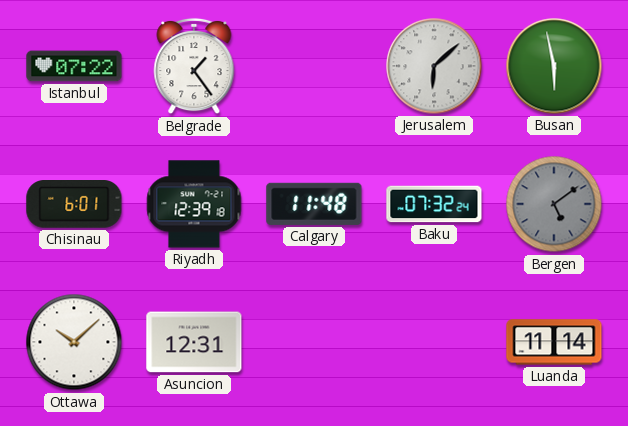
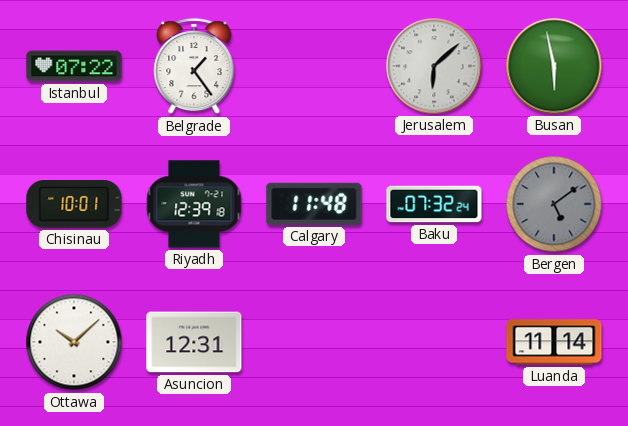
Chisinau: 6:01 -> 10:01
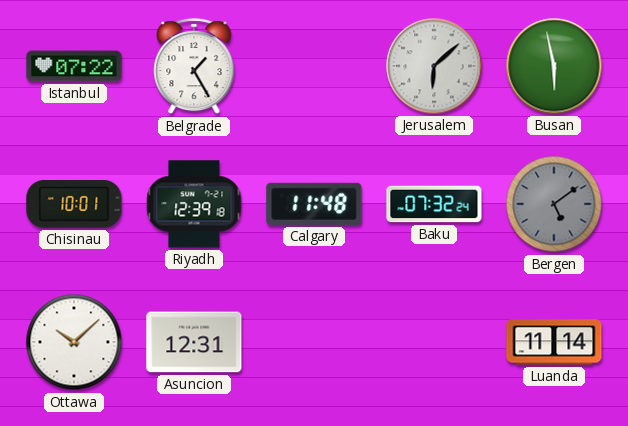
Belgrade: 1:24 -> 1:25
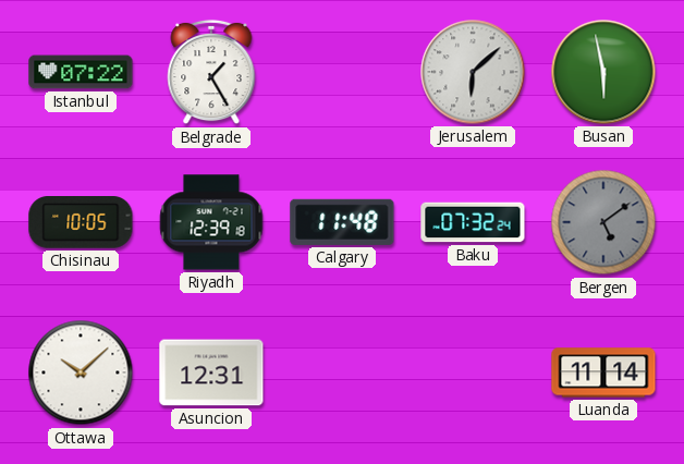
Chisinau: 10:01 -> 10:05
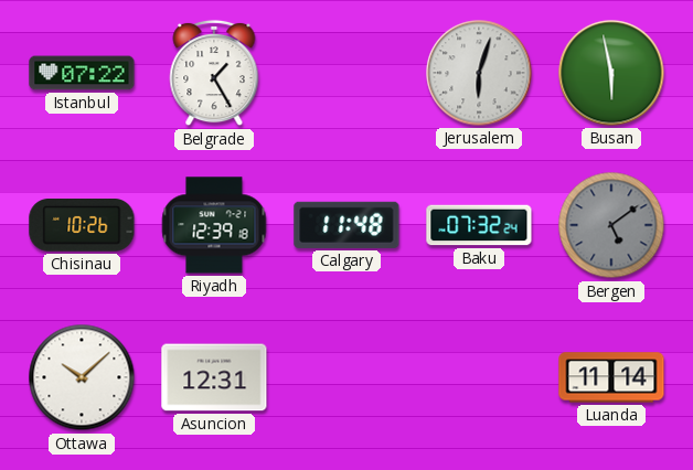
Jerusalem: 6:08 -> 6:03
Chisinau: 10:05 -> 10:26
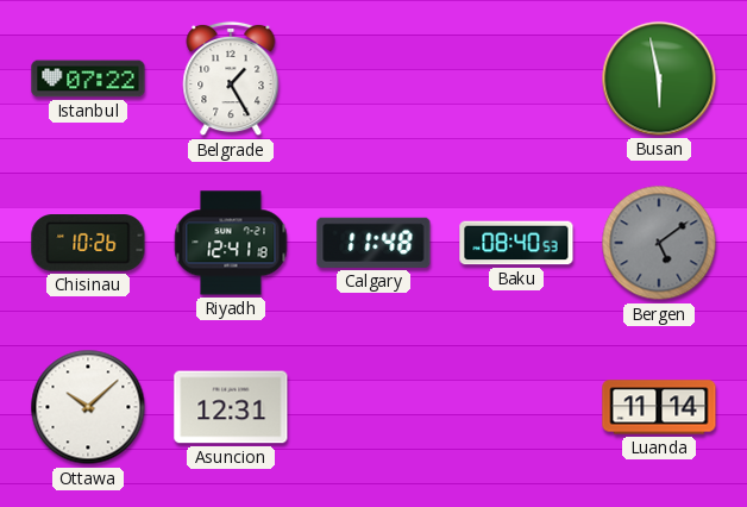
Jerusalem: 6:03 -> none
Riyadh: 12:39 -> 12:41
Baku: 07:32 -> 08:40
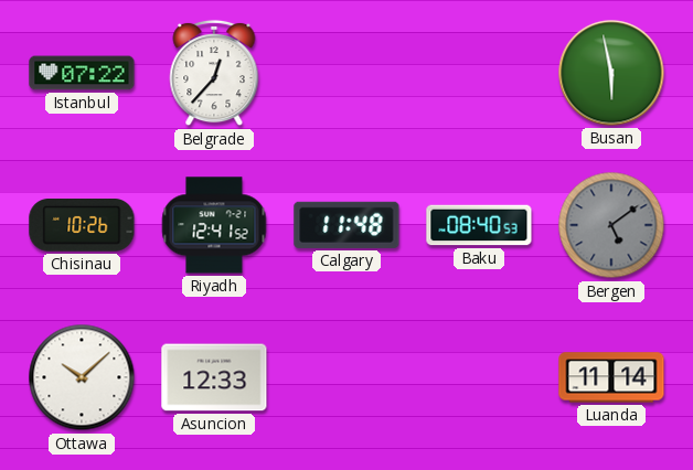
Belgrade: 1:25 -> 12:37
Riyadh: 12:41:18 -> 12:41:52
Asuncion: 12:31 -> 12:33
